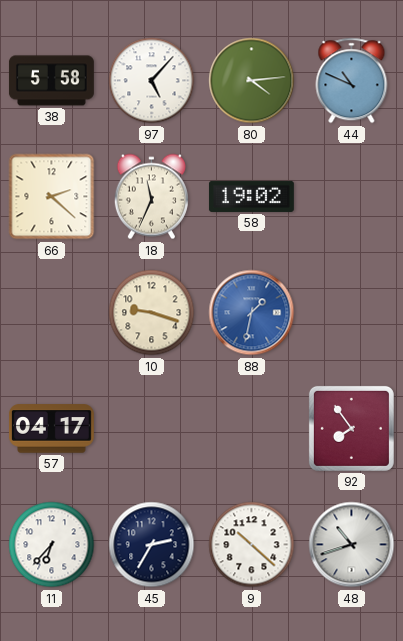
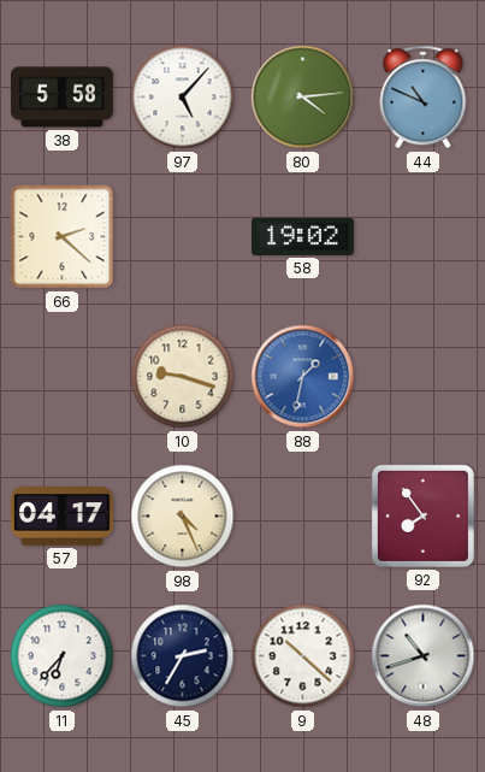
18: 11:34 -> none
98: none -> 4:26
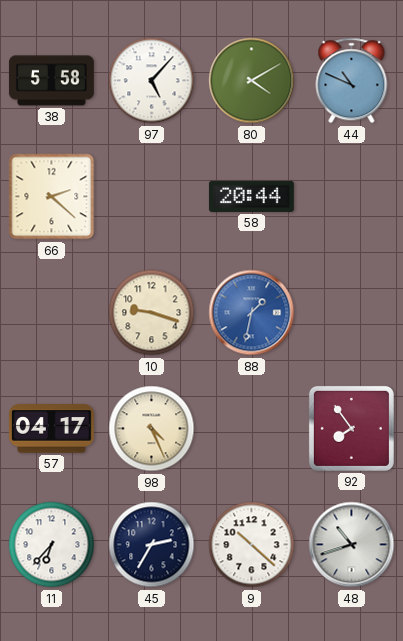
80: 4:14 -> 4:10
58: 19:02 -> 20:44
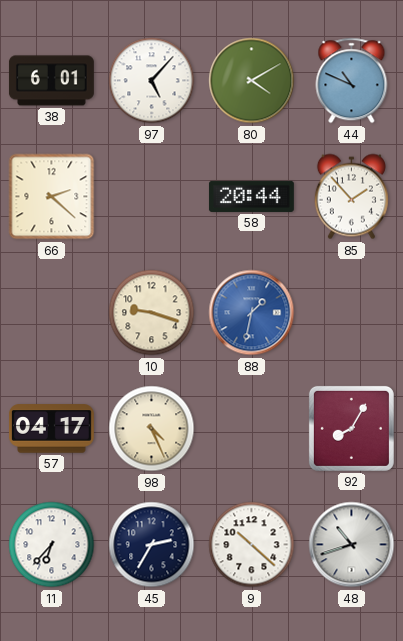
38: 5:58 -> 6:01
85: none -> 1:53
92: 7:54 -> 8:05
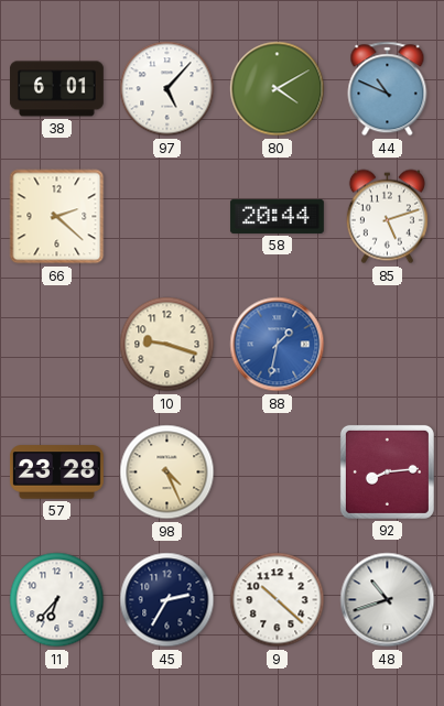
85: 1:53 -> 5:12
57: 04:17 -> 23:28
92: 8:05 -> 8:14
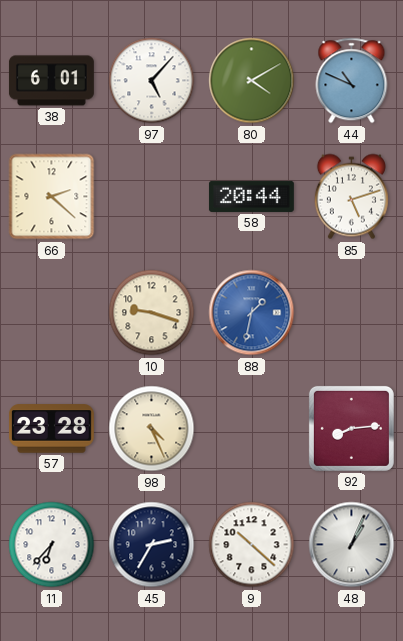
48: 10:42 -> 1:04
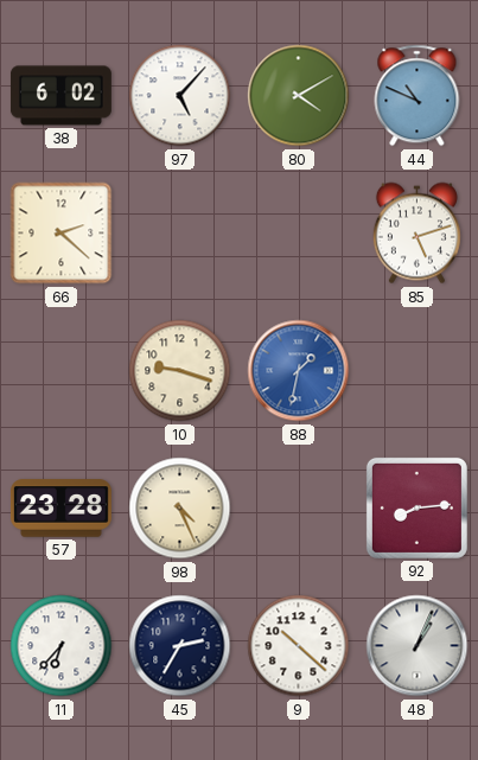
38: 6:01 -> 6:02
58: 20:44 -> none
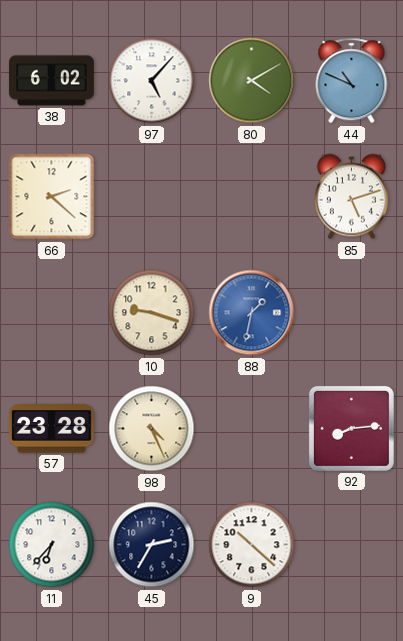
48: 1:04 -> none
